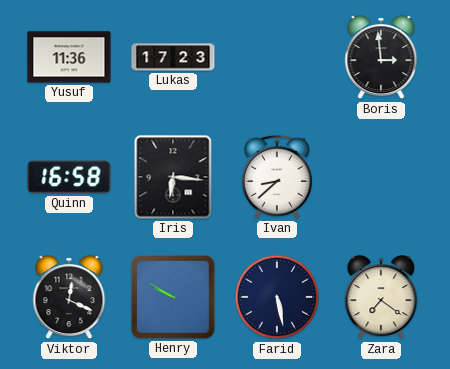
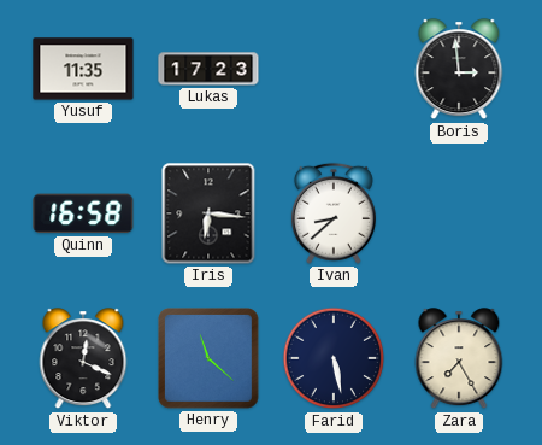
Yusuf: 11:36 -> 11:35
Henry: 9:50 -> 11:22
Zara: 7:21 -> 7:25
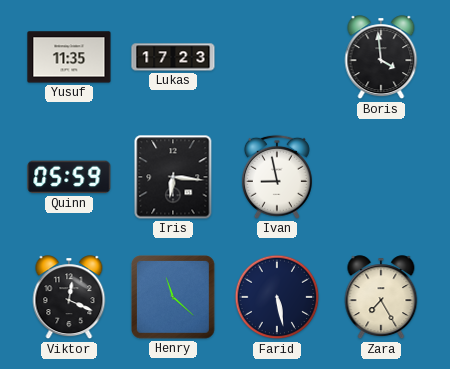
Boris: 2:59 -> 3:59
Quinn: 16:58 -> 05:59
Ivan: 8:38 -> 8:58
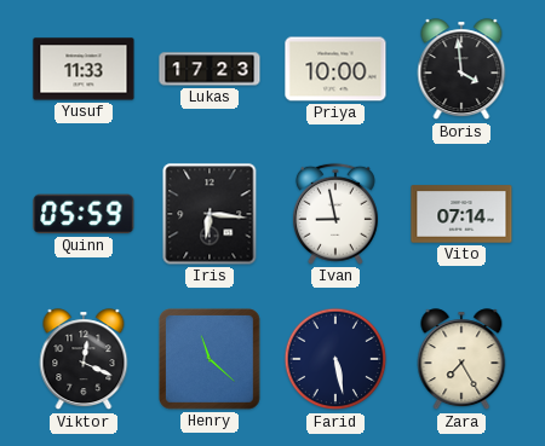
Yusuf: 11:35 -> 11:33
Priya: none -> 10:00
Vito: none -> 07:14
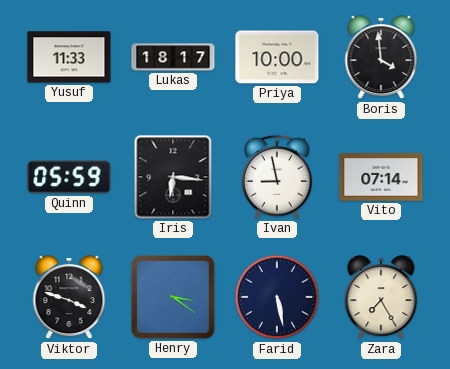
Lukas: 17:23 -> 18:17
Viktor: 12:19 -> 3:48
Henry: 11:22 -> 3:21
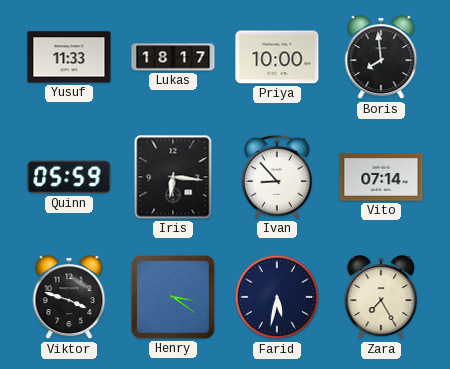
Boris: 3:59 -> 7:59
Ivan: 8:58 -> 8:53
Farid: 5:28 -> 5:32
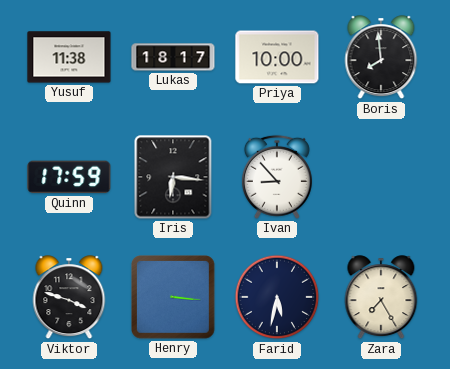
Yusuf: 11:33 -> 11:38
Quinn: 05:59 -> 17:59
Vito: 07:14 -> none
Henry: 3:21 -> 3:16
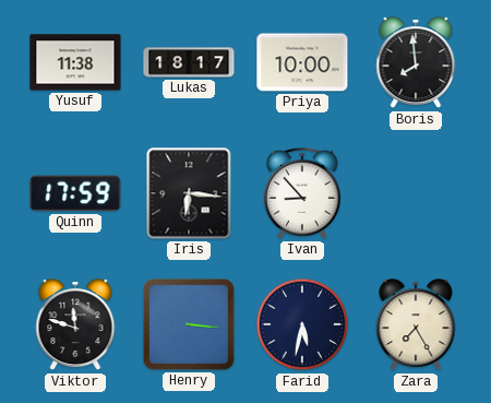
Viktor: 3:48 -> 11:48
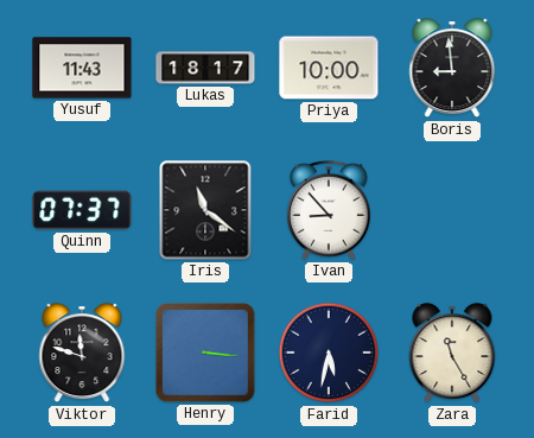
Yusuf: 11:38 -> 11:43
Boris: 7:59 -> 8:59
Quinn: 17:59 -> 07:37
Iris: 6:16 -> 11:21
Zara: 7:25 -> 11:25
